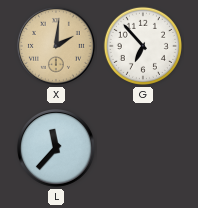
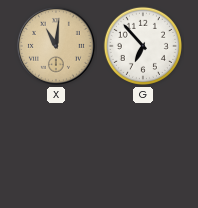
X: 2:01 -> 11:01
L: 11:37 -> none
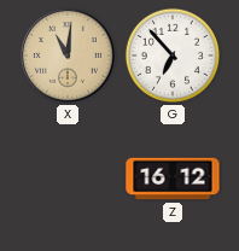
Z: none -> 16:12
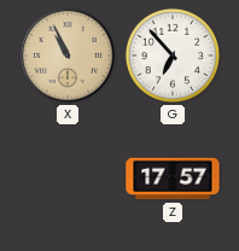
X: 11:01 -> 10:56
Z: 16:12 -> 17:57
